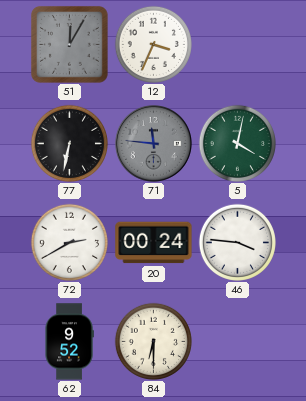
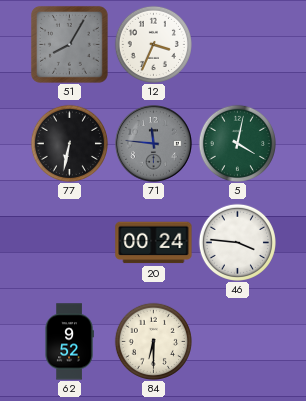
51: 12:05 -> 8:05
72: 2:40 -> none
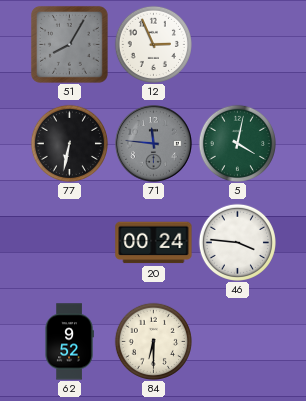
12: 3:34 -> 2:56
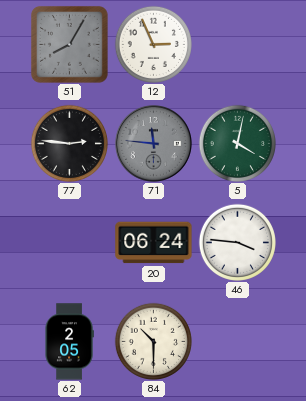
77: 6:32 -> 2:46
20: 00:24 -> 06:24
62: 9:52 -> 2:05
84: 6:30 -> 10:30
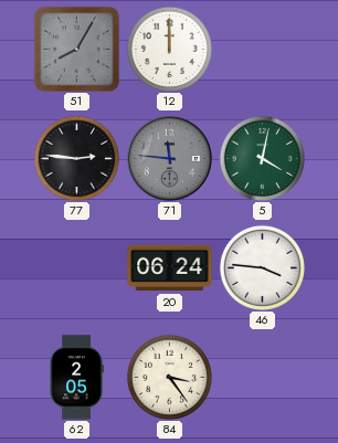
12: 2:56 -> 12:00
84: 10:30 -> 3:24
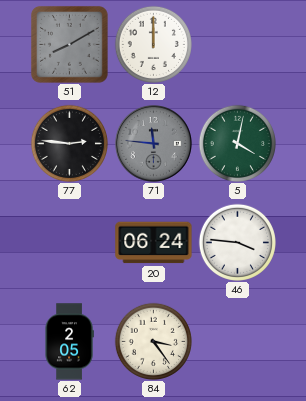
51: 8:05 -> 8:10
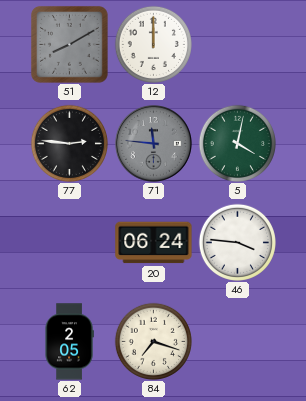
84: 3:24 -> 7:18
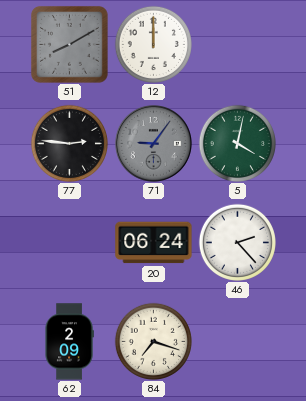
71: 11:46 -> 9:06
46: 3:46 -> 2:23
62: 2:05 -> 2:09
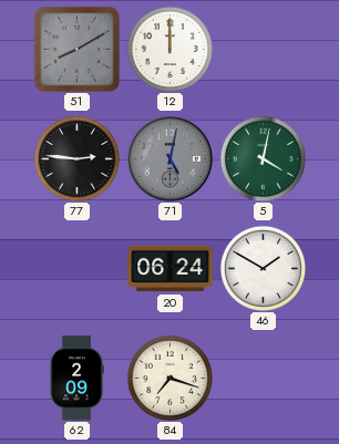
71: 9:06 -> 5:02
46: 2:23 -> 1:50
